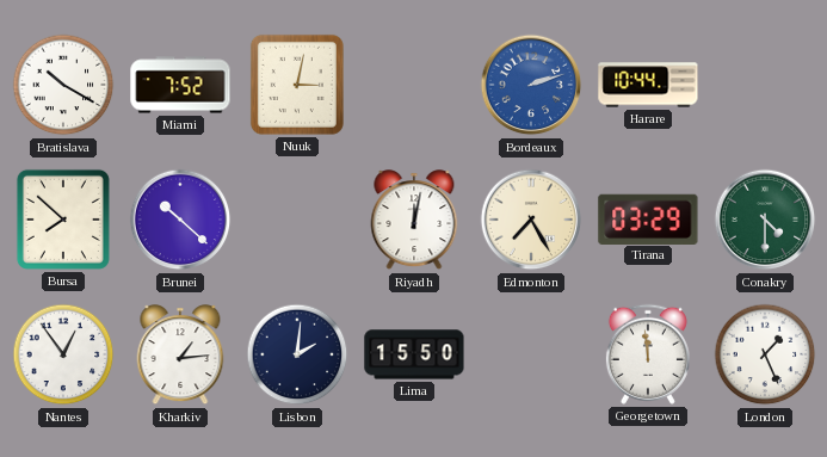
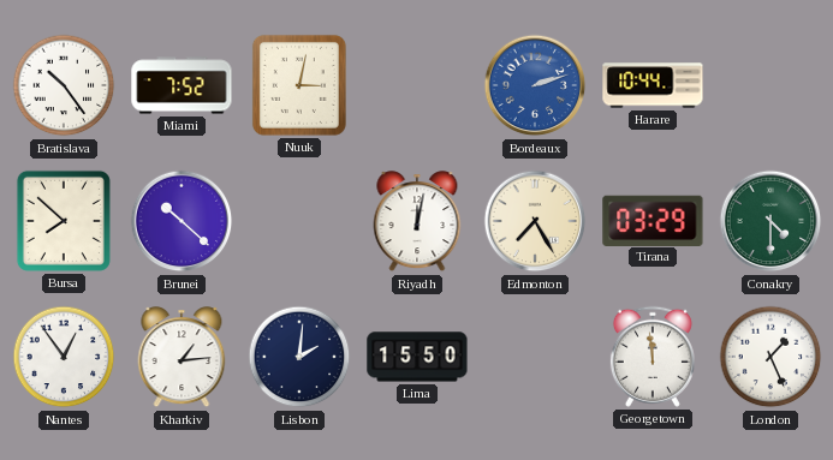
Bratislava: 10:20 -> 10:24
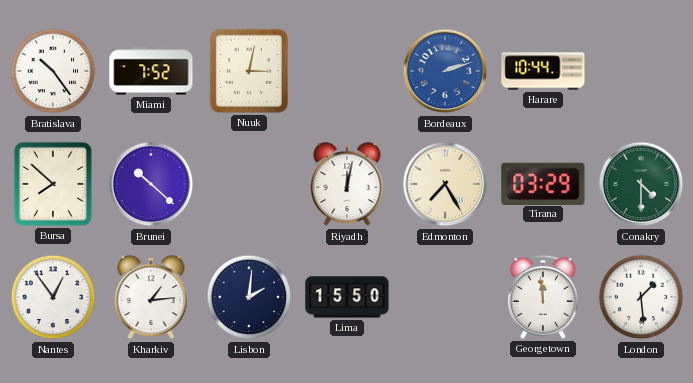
London: 1:26 -> 1:29
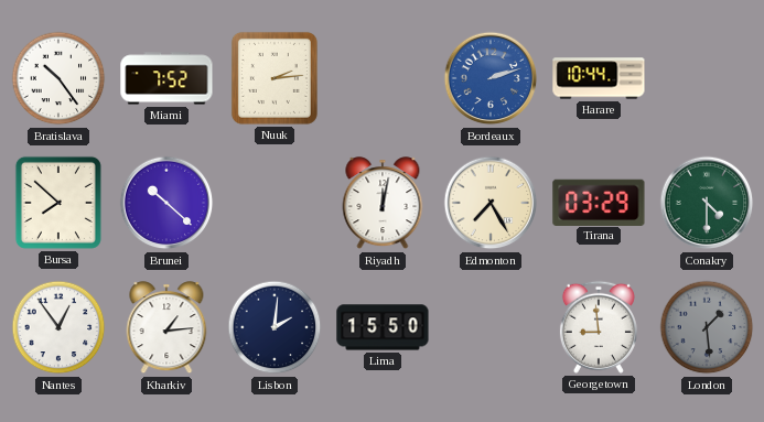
Nuuk: 3:02 -> 2:14
Georgetown: 11:59 -> 8:59
London dial: white -> grey
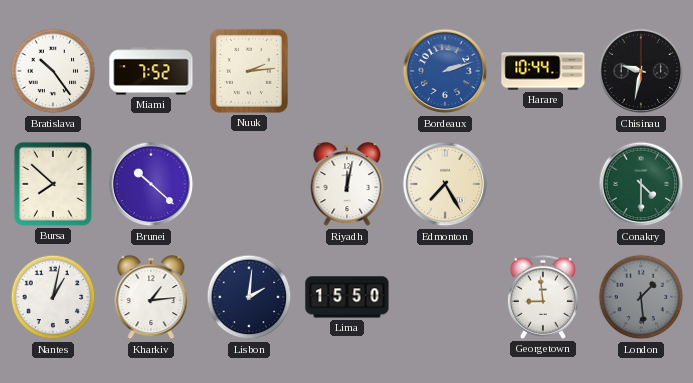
Chisinau: none -> 9:32
Tirana: 03:29 -> none
Nantes: 12:54 -> 1:02
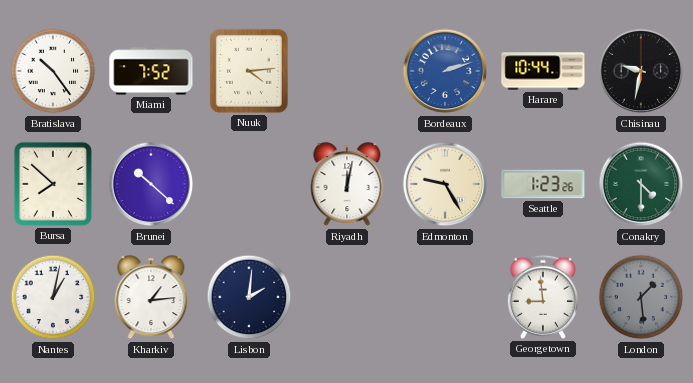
Nuuk: 2:14 -> 4:14
Edmonton: 7:25 -> 9:25
Seattle: none -> 1:23
Lima: 15:50 -> none
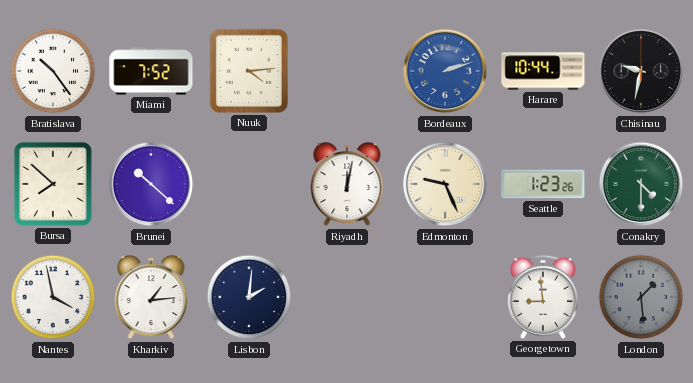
Edmonton: 9:25 -> 9:26
Nantes: 1:02 -> 3:58
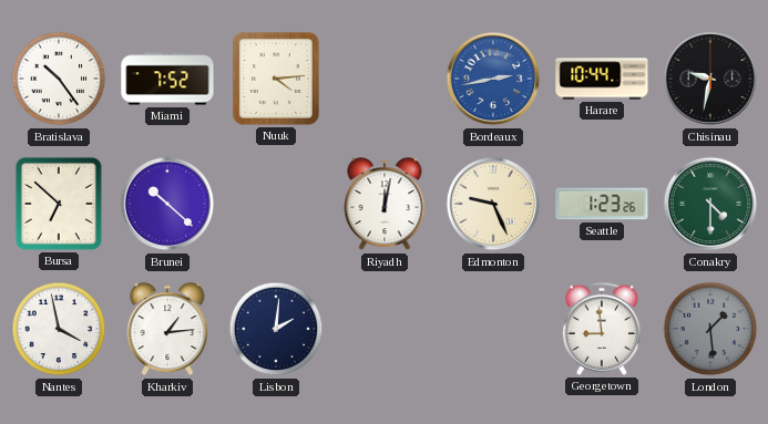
Bordeaux: 2:12 -> 2:43
Bursa: 7:52 -> 6:52
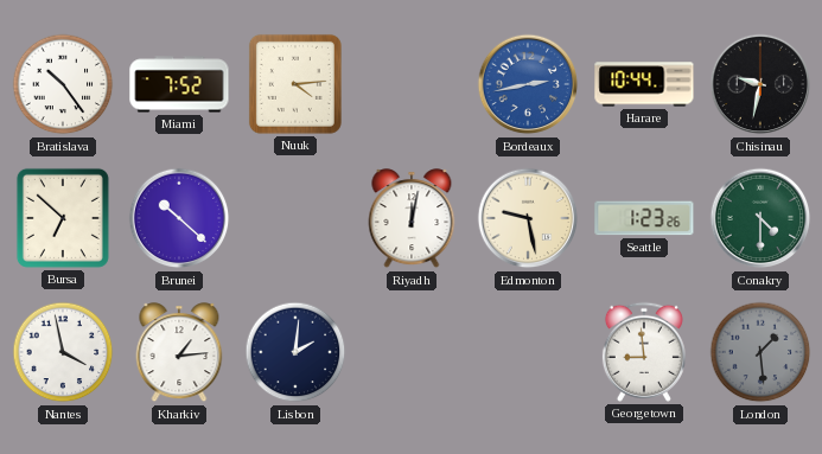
Edmonton: 9:26 -> 9:28
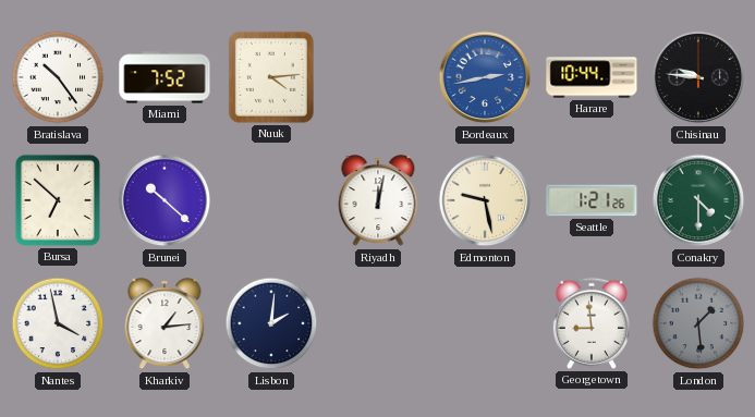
Chisinau: 9:32 -> 9:46
Seattle: 1:23 -> 1:21
